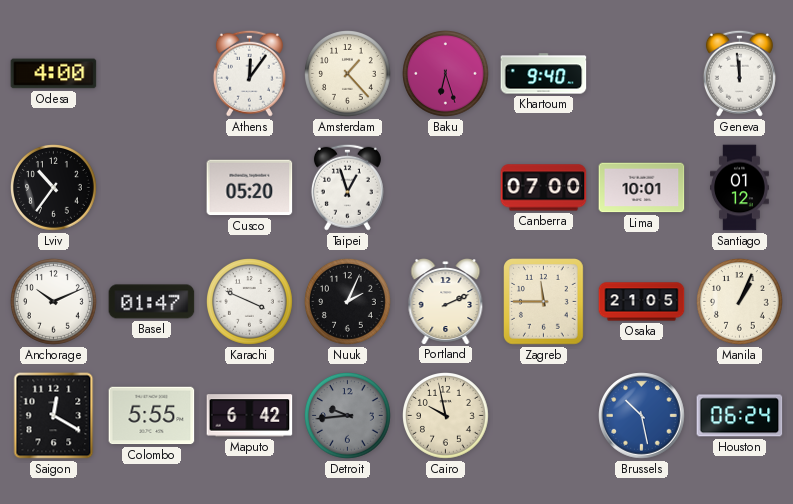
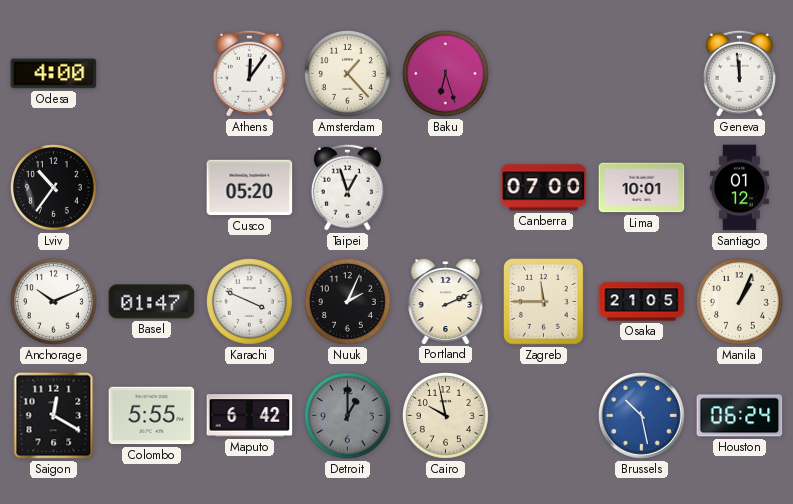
Khartoum: 9:40 -> none
Detroit: 9:44 -> 1:00
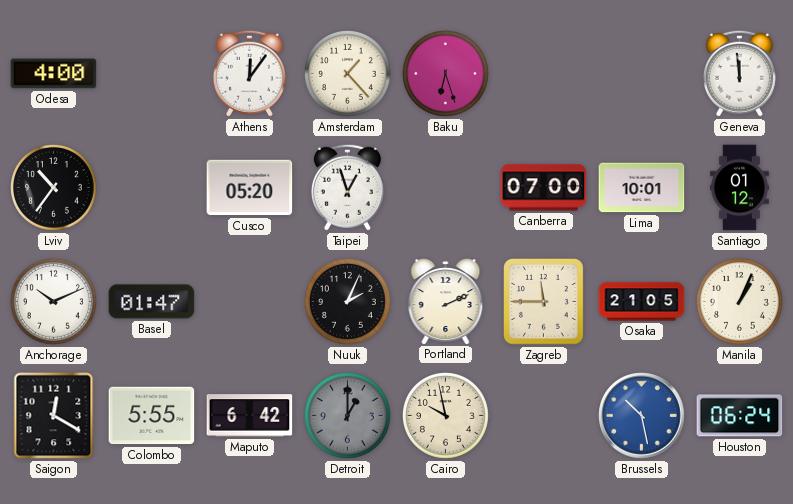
Karachi: 3:49 -> none
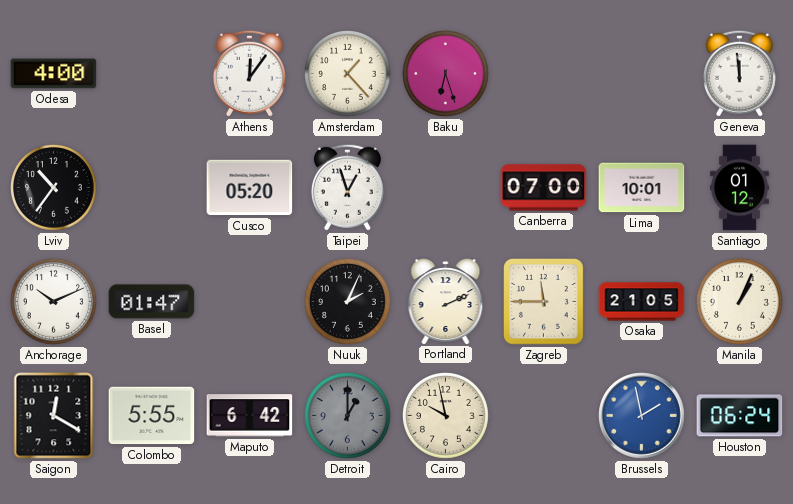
Brussels: 10:28 -> 1:58
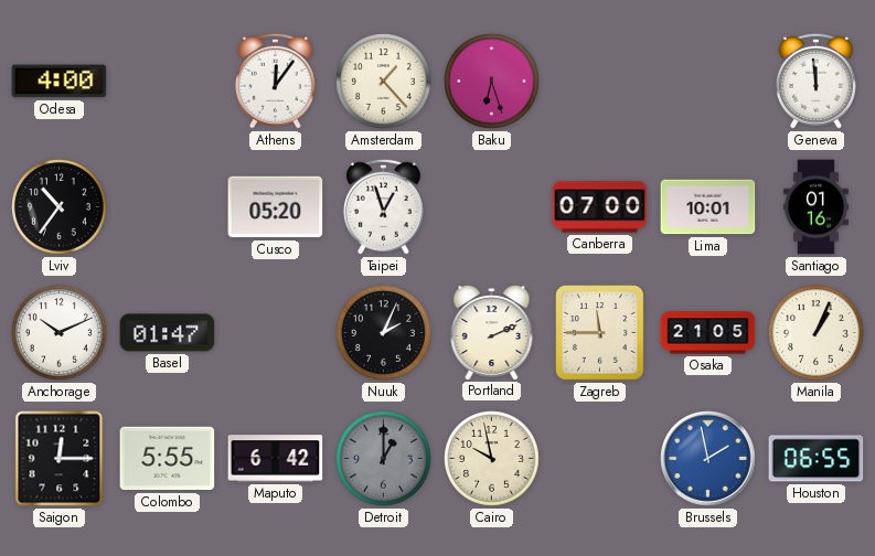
Santiago: 01:12 -> 01:16
Saigon: 12:20 -> 12:15
Houston: 06:24 -> 06:55
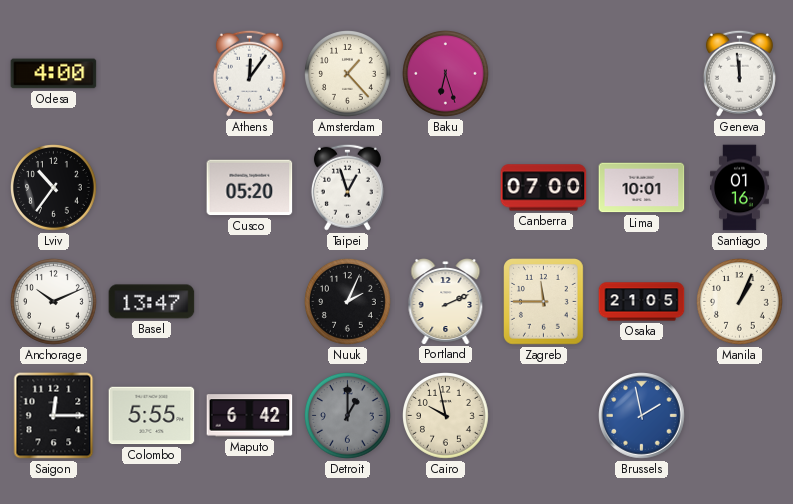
Basel: 01:47 -> 13:47
Houston: 06:55 -> none
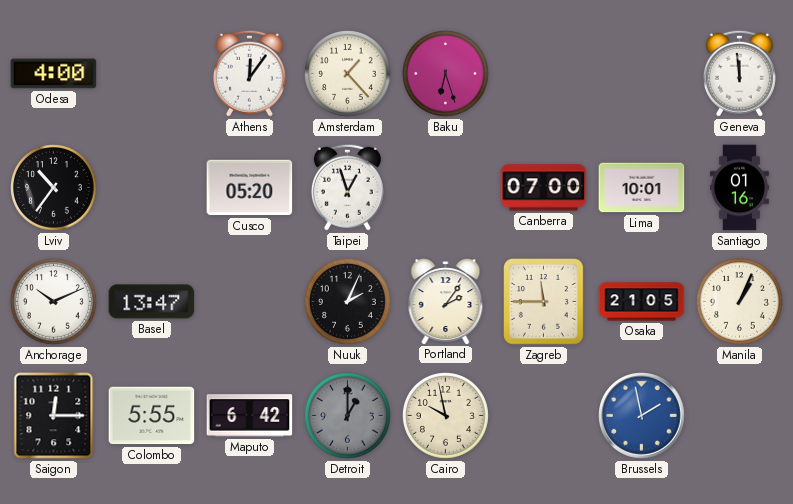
Portland: 2:11 -> 2:06
